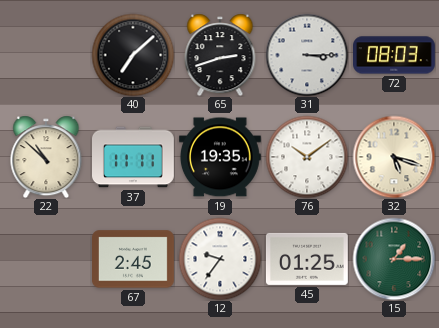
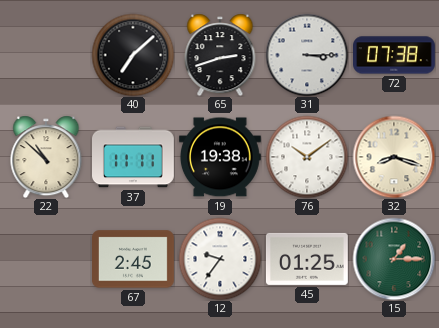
72: 08:03 -> 07:38
19: 19:35 -> 19:38
32: 5:18 -> 8:18
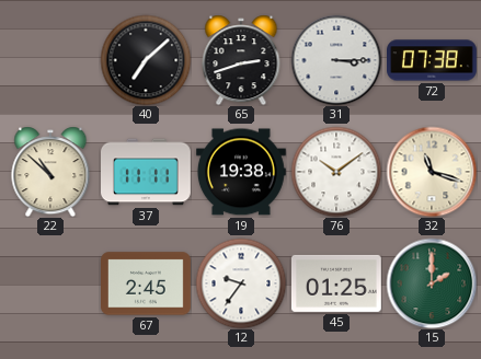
32: 8:18 -> 11:18
15: 1:15 -> 2:00
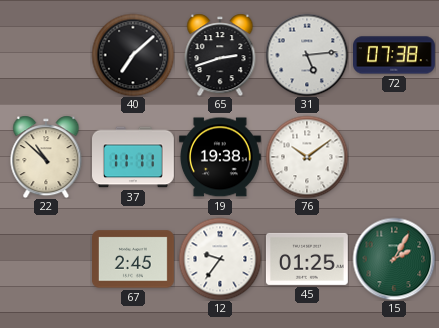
31: 3:15 -> 5:14
32: 11:18 -> none
15: 2:00 -> 2:05
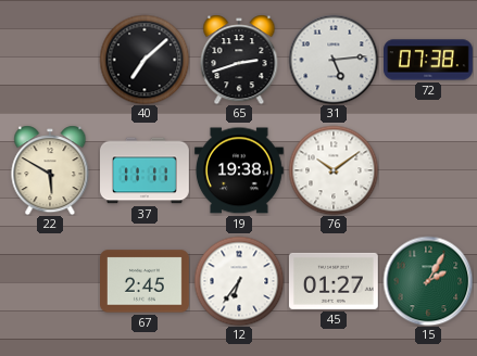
22: 10:52 -> 5:50
12: 9:36 -> 6:36
45: 01:25 -> 01:27
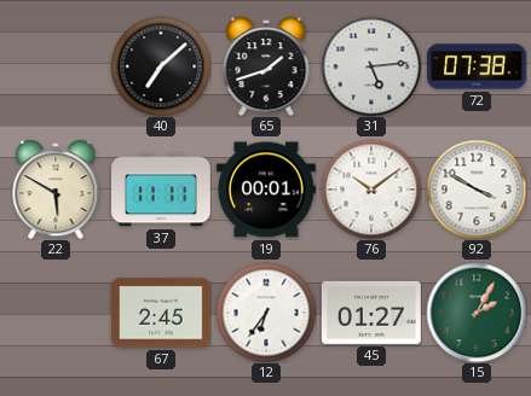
65: 2:42 -> 1:42
19: 19:38 -> 00:01
92: none -> 3:50
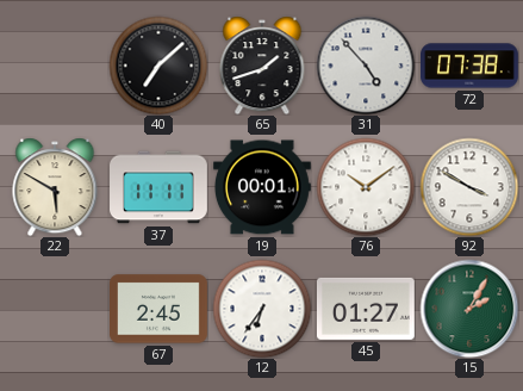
31: 5:14 -> 4:53
